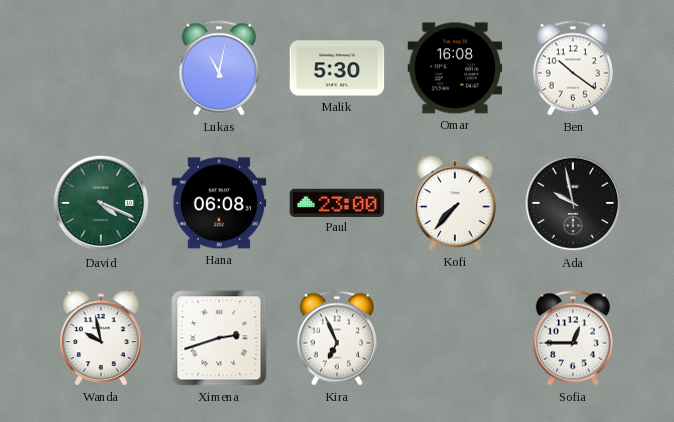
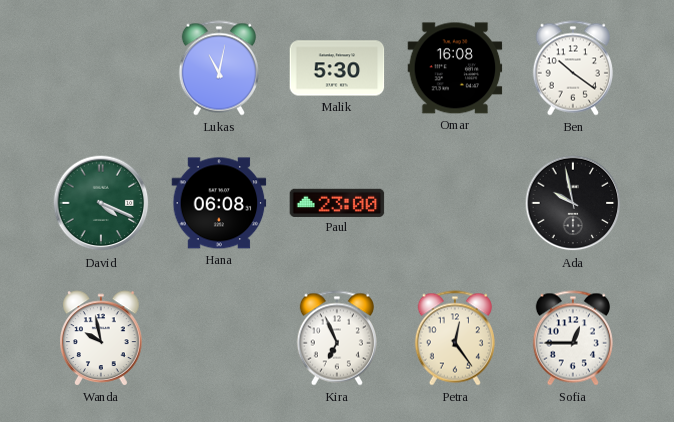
Kofi: 7:37 -> none
Ximena: 2:42 -> none
Petra: none -> 12:24
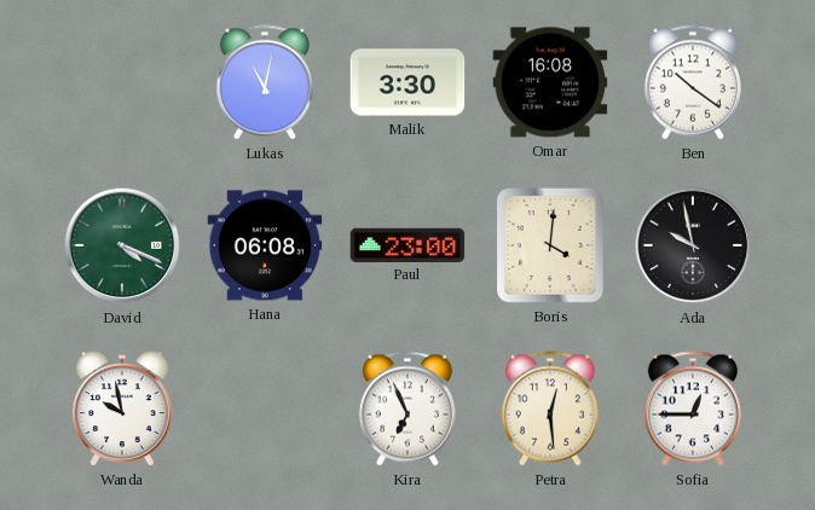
Malik: 5:30 -> 3:30
Boris: none -> 4:01
Petra: 12:24 -> 12:29
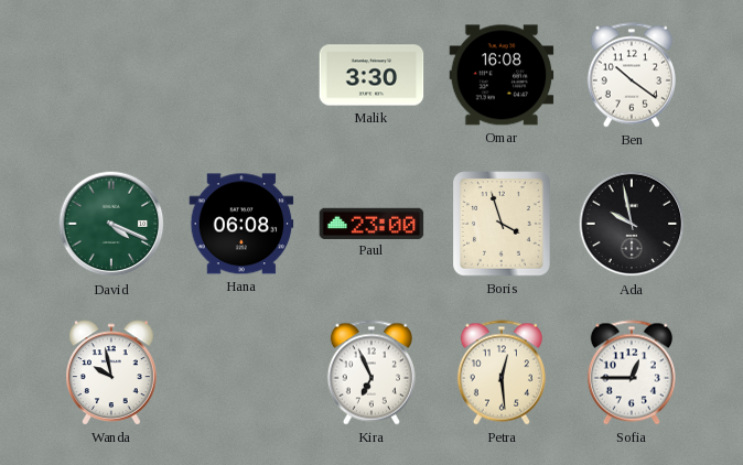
Lukas: 11:02 -> none
Boris: 4:01 -> 3:57
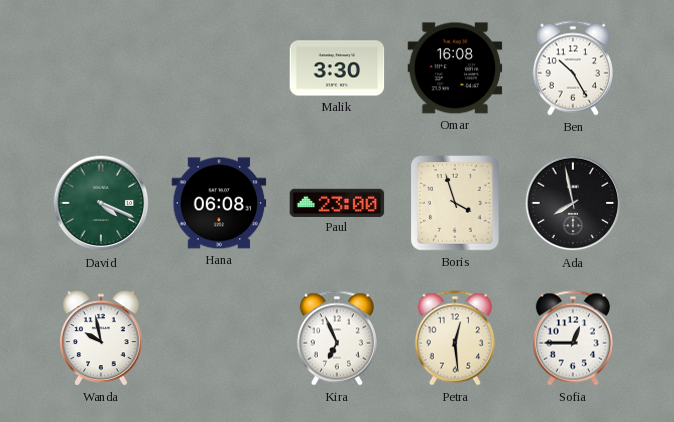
Ben: 10:21 -> 10:25
Ada: 9:58 -> 7:58
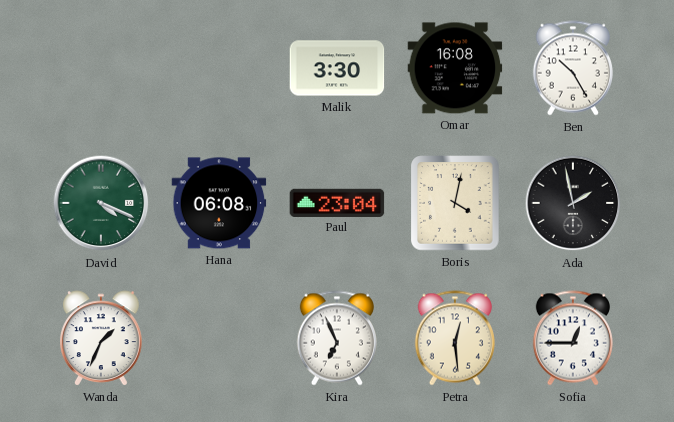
Paul: 23:00 -> 23:04
Boris: 3:57 -> 4:02
Ada: 7:58 -> 1:58
Wanda: 9:58 -> 1:34
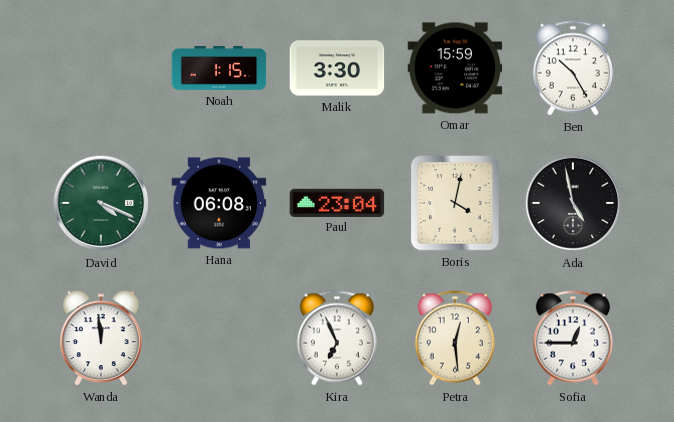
Noah: none -> 1:15
Omar: 16:08 -> 15:59
Ada: 1:58 -> 4:58
Wanda: 1:34 -> 11:59
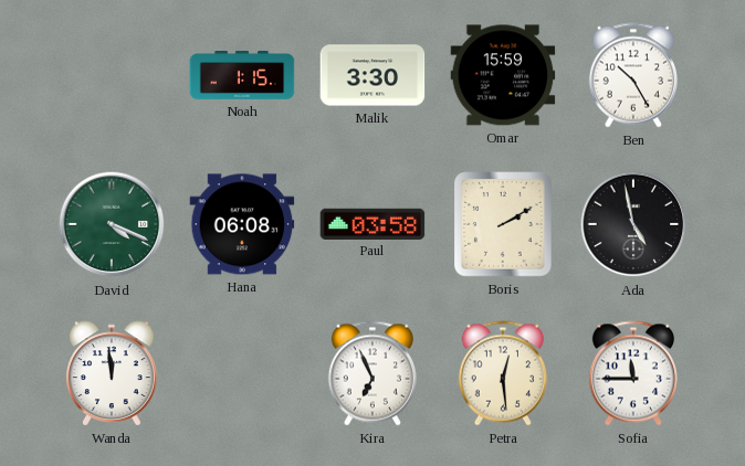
Paul: 23:04 -> 03:58
Boris: 4:02 -> 2:10
Sofia: 12:45 -> 11:45
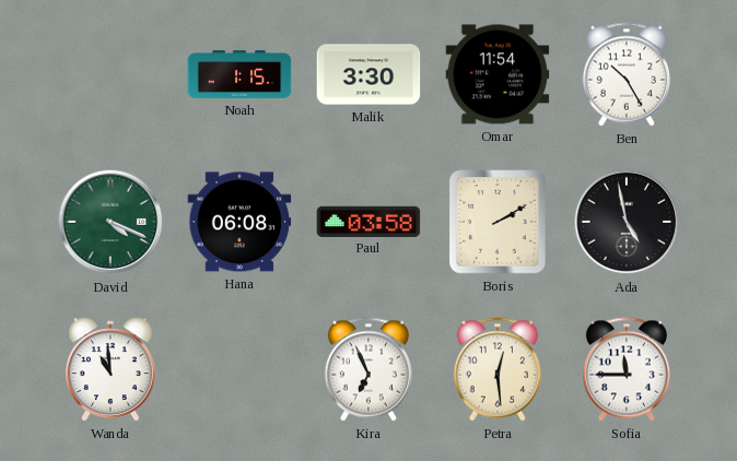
Omar: 15:59 -> 11:54
Wanda: 11:59 -> 10:59
